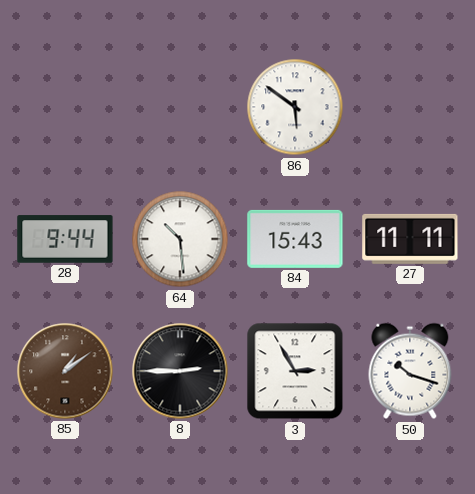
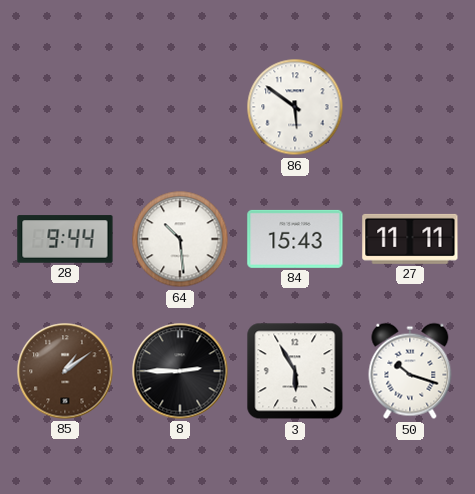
3: 2:55 -> 5:55
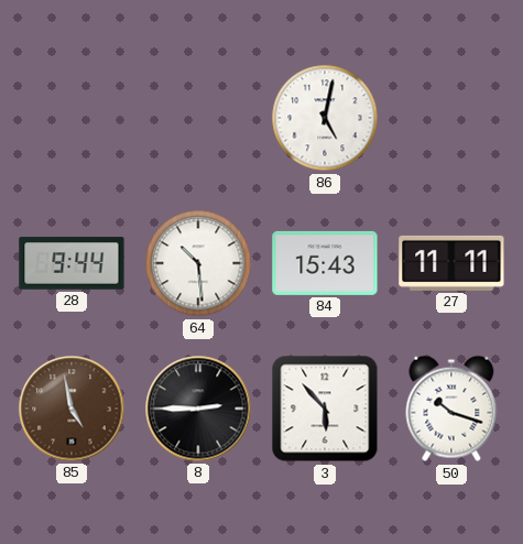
86: 5:51 -> 5:02
85: 1:09 -> 4:58
3: 5:55 -> 5:53
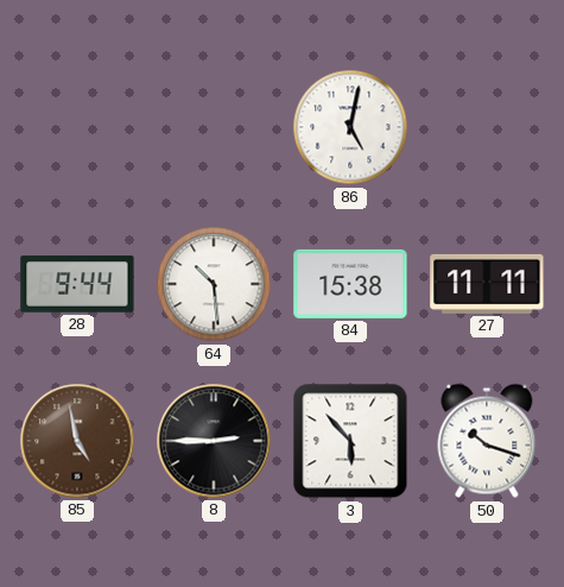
84: 15:43 -> 15:38
